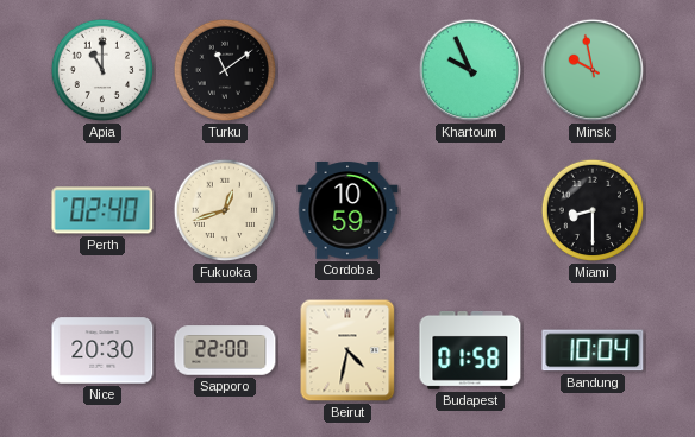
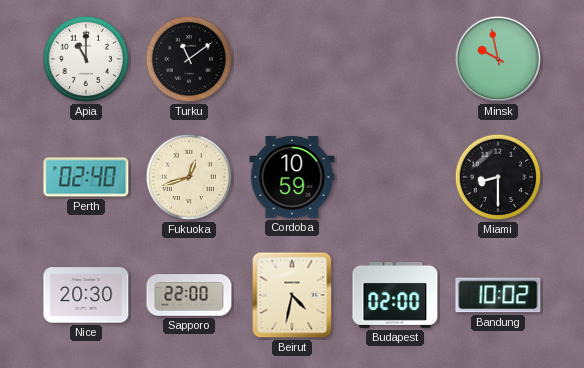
Khartoum: 9:56 -> none
Budapest: 01:58 -> 02:00
Bandung: 10:04 -> 10:02
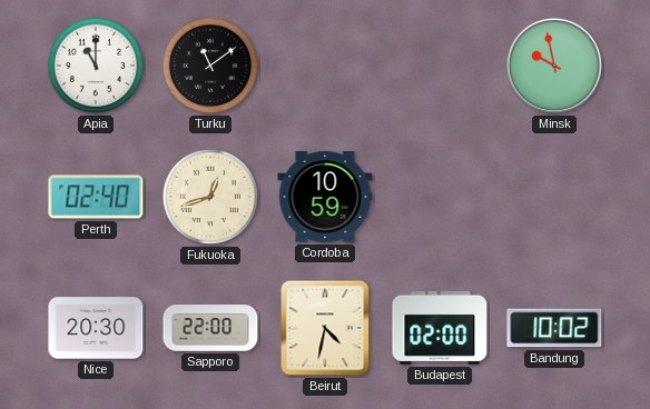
Miami: 8:30 -> none
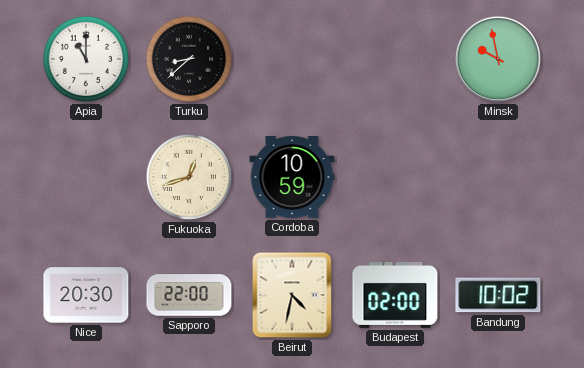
Turku: 11:09 -> 8:38
Perth: 02:40 -> none
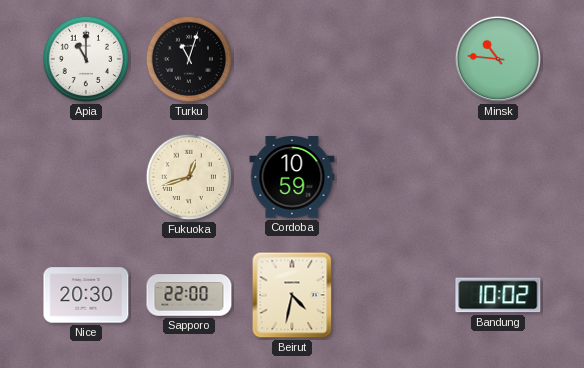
Turku: 8:38 -> 11:03
Minsk: 9:58 -> 10:46
Budapest: 02:00 -> none
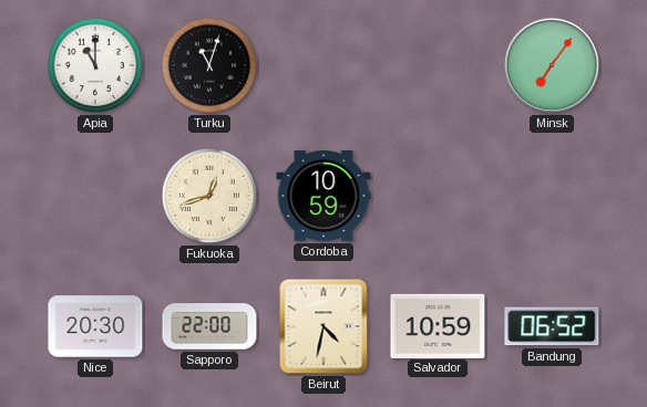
Minsk: 10:46 -> 7:06
Salvador: none -> 10:59
Bandung: 10:02 -> 06:52
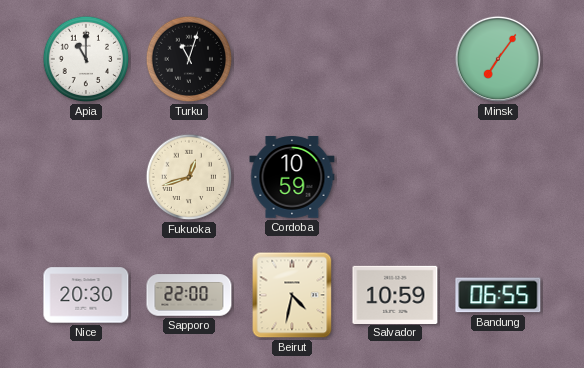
Bandung: 06:52 -> 06:55
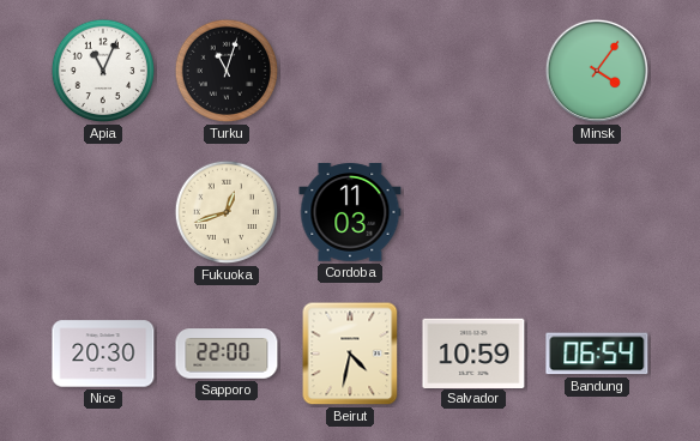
Apia: 11:00 -> 11:04
Minsk: 7:06 -> 4:06
Cordoba: 10:59 -> 11:03
Bandung: 06:55 -> 06:54
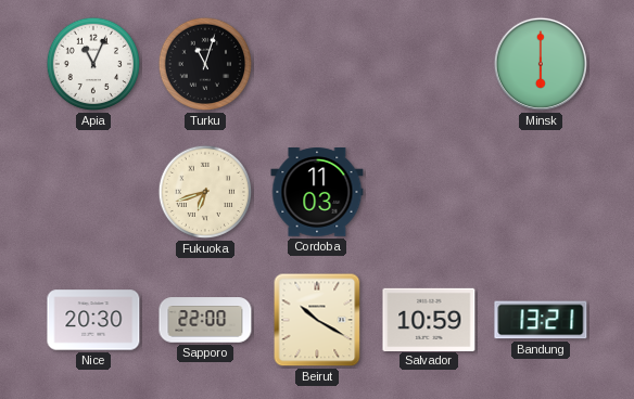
Minsk: 4:06 -> 6:00
Fukuoka: 12:42 -> 6:42
Beirut: 4:32 -> 10:20
Bandung: 06:54 -> 13:21
